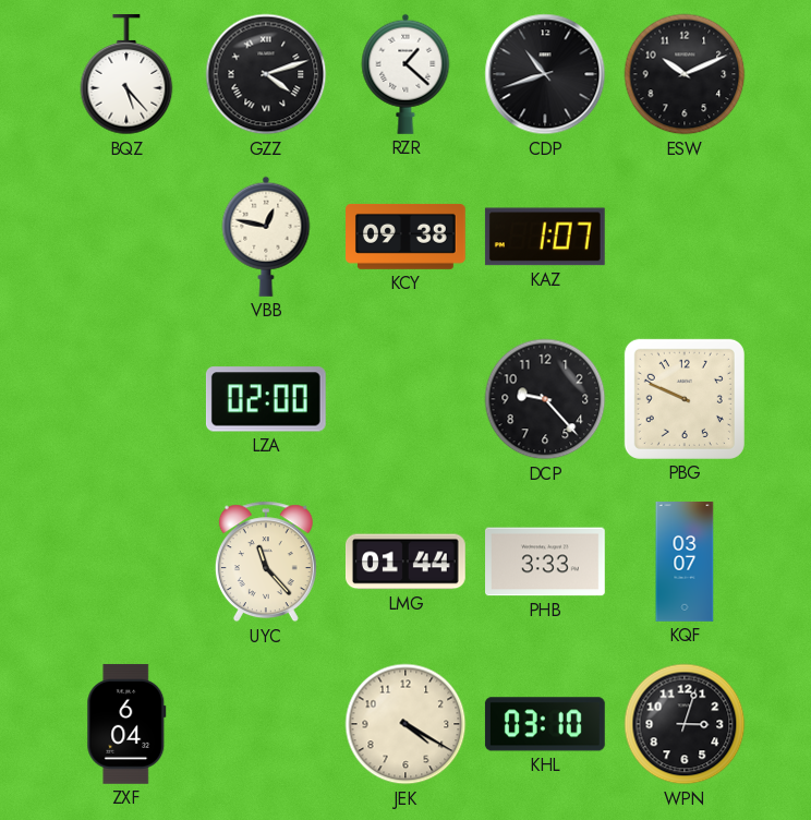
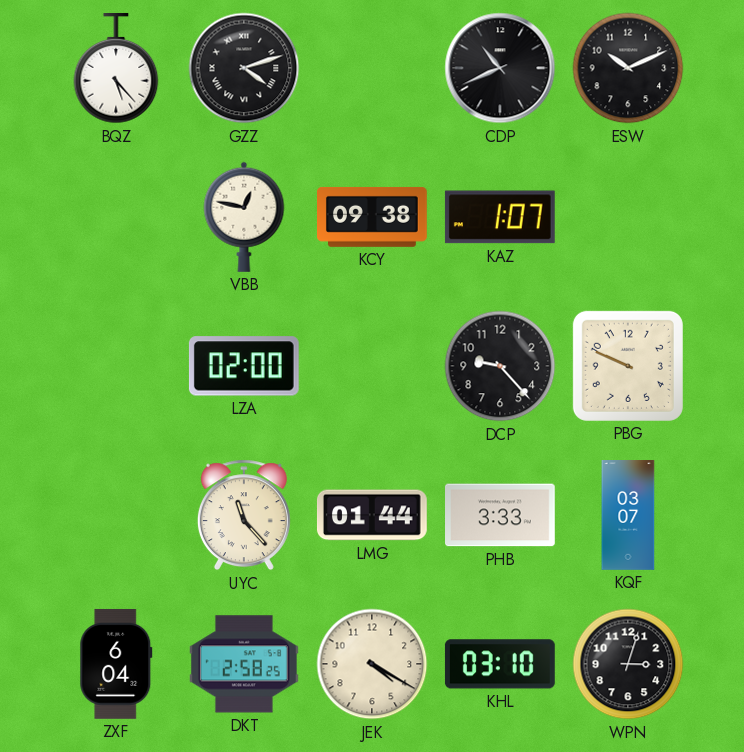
RZR: 1:22 -> none
CDP: 10:42 -> 10:41
DKT: none -> 2:58
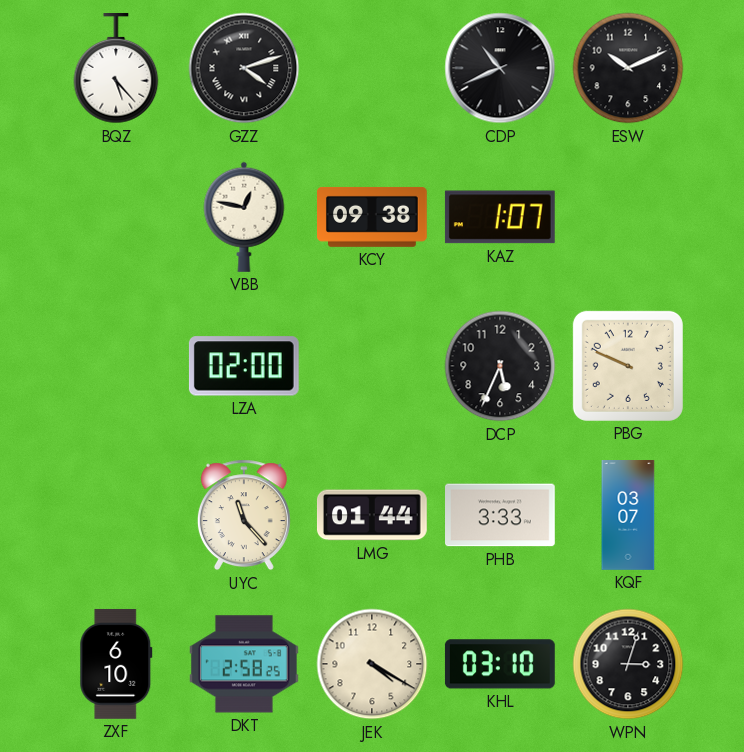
DCP: 9:23 -> 5:34
ZXF: 6:04 -> 6:10
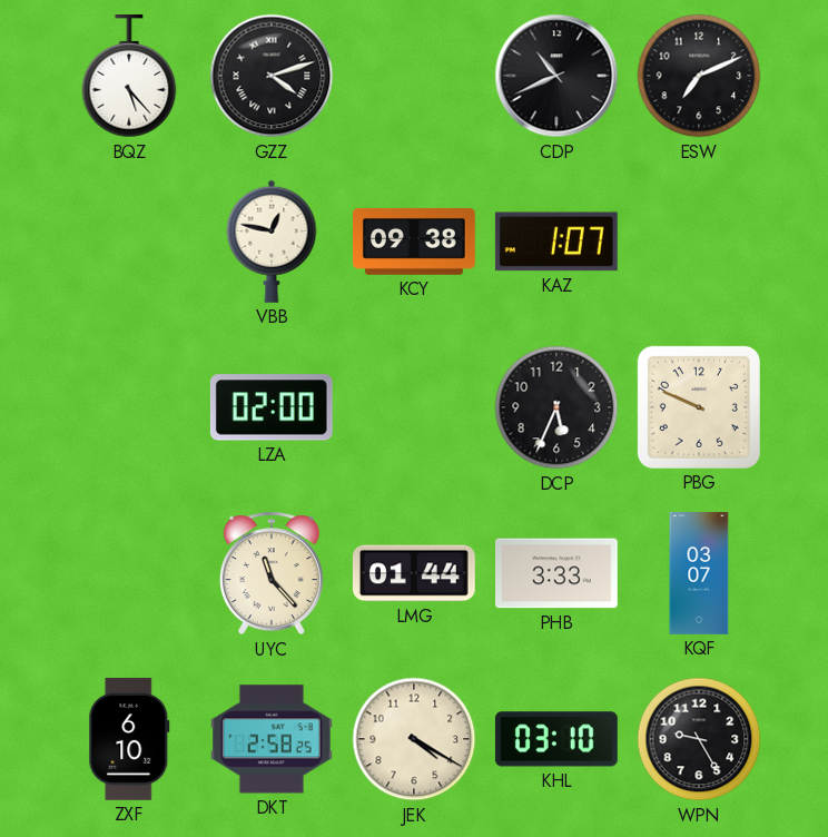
ESW: 10:11 -> 7:11
WPN: 3:03 -> 9:25
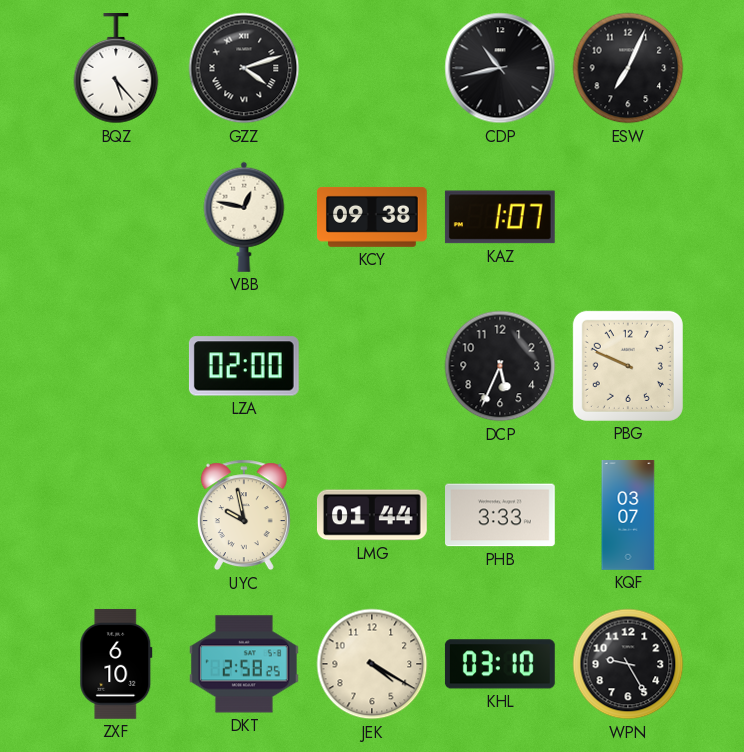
CDP: 10:41 -> 10:43
ESW: 7:11 -> 7:04
UYC: 11:23 -> 9:58
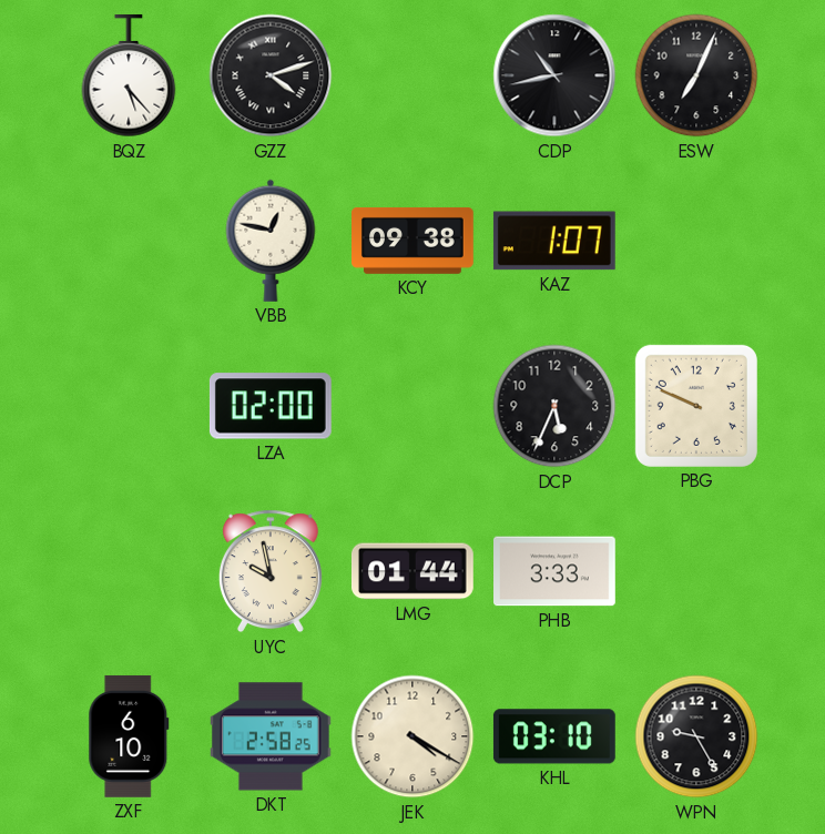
KQF: 03:07 -> none
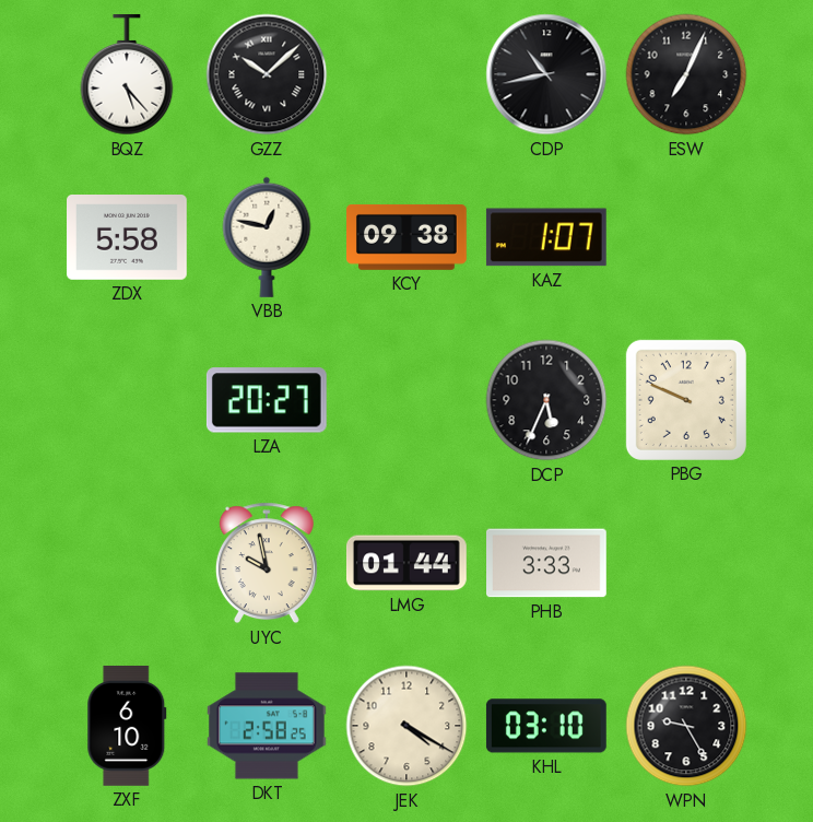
GZZ: 4:12 -> 10:08
ZDX: none -> 5:58
LZA: 02:00 -> 20:27
